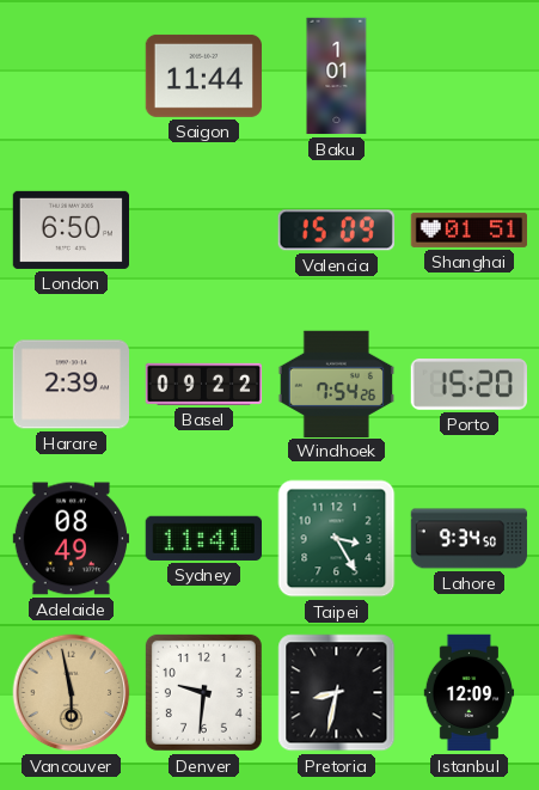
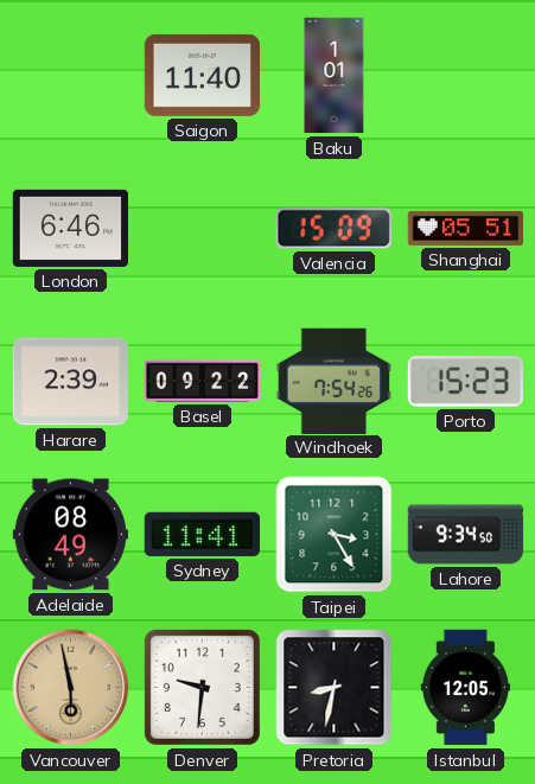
Saigon: 11:44 -> 11:40
London: 6:50 -> 6:46
Shanghai: 01:51 -> 05:51
Porto: 15:20 -> 15:23
Istanbul: 12:09 -> 12:05
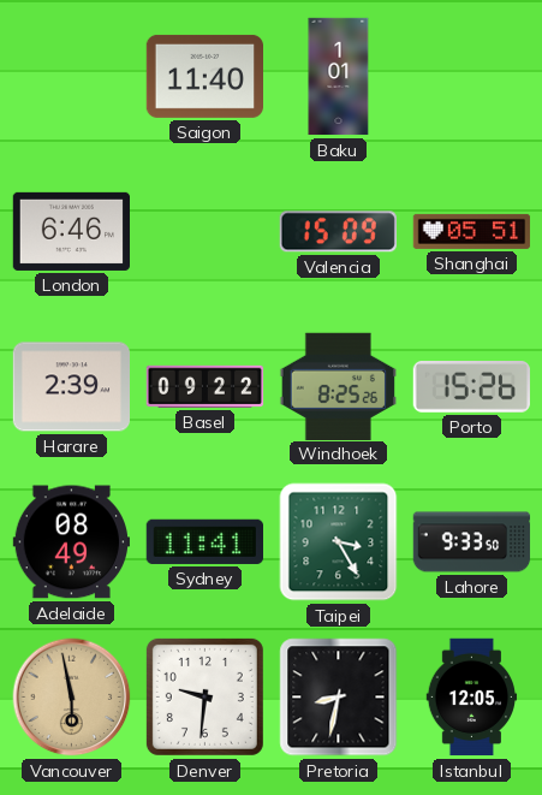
Windhoek: 7:54 -> 8:25
Porto: 15:23 -> 15:26
Lahore: 9:34 -> 9:33
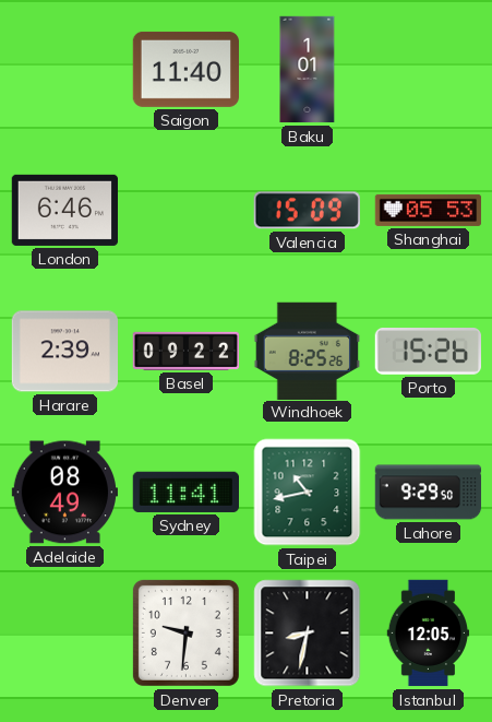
Shanghai: 05:51 -> 05:53
Taipei: 3:25 -> 10:43
Lahore: 9:33 -> 9:29
Vancouver: 5:58 -> none
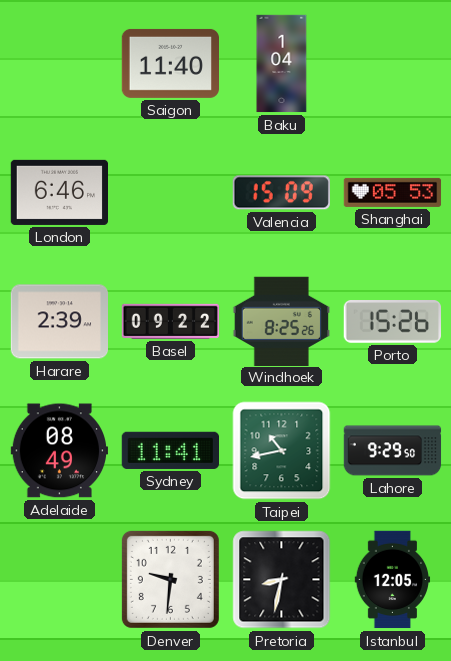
Baku: 1:01 -> 1:04
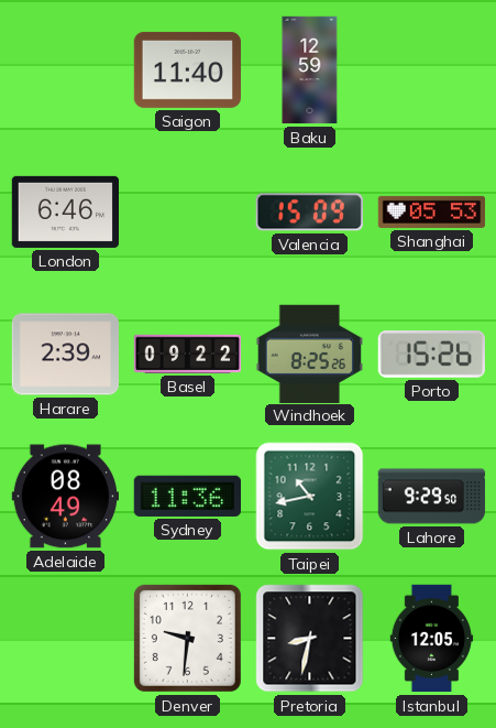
Baku: 1:04 -> 12:59
Sydney: 11:41 -> 11:36
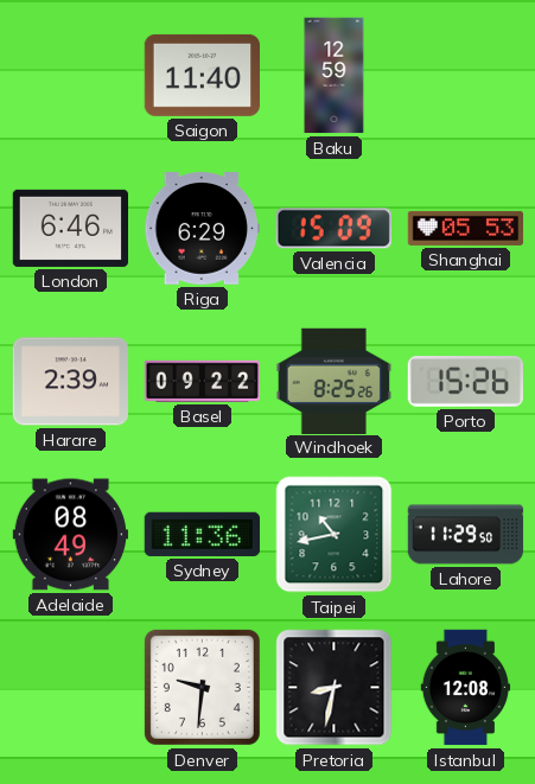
Riga: none -> 6:29
Lahore: 9:29 -> 11:29
Istanbul: 12:05 -> 12:08
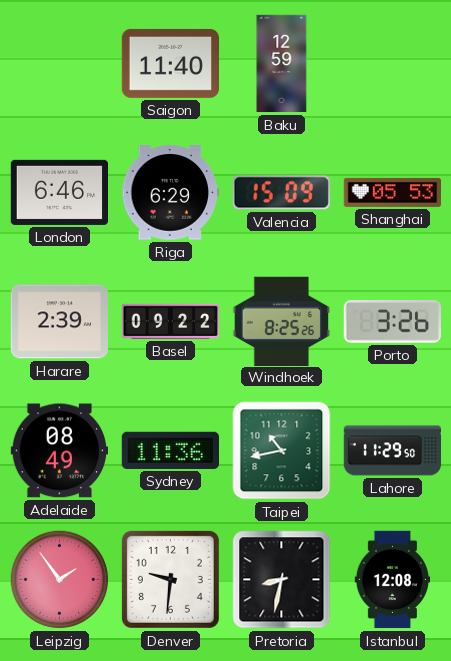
Porto: 15:26 -> 3:26
Leipzig: none -> 1:54
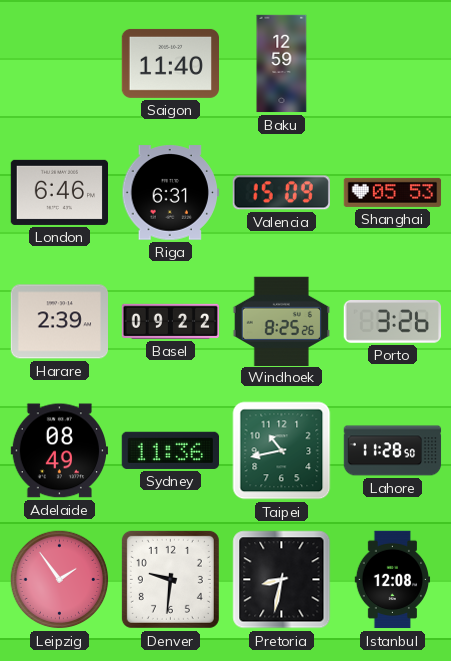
Riga: 6:29 -> 6:31
Lahore: 11:29 -> 11:28
